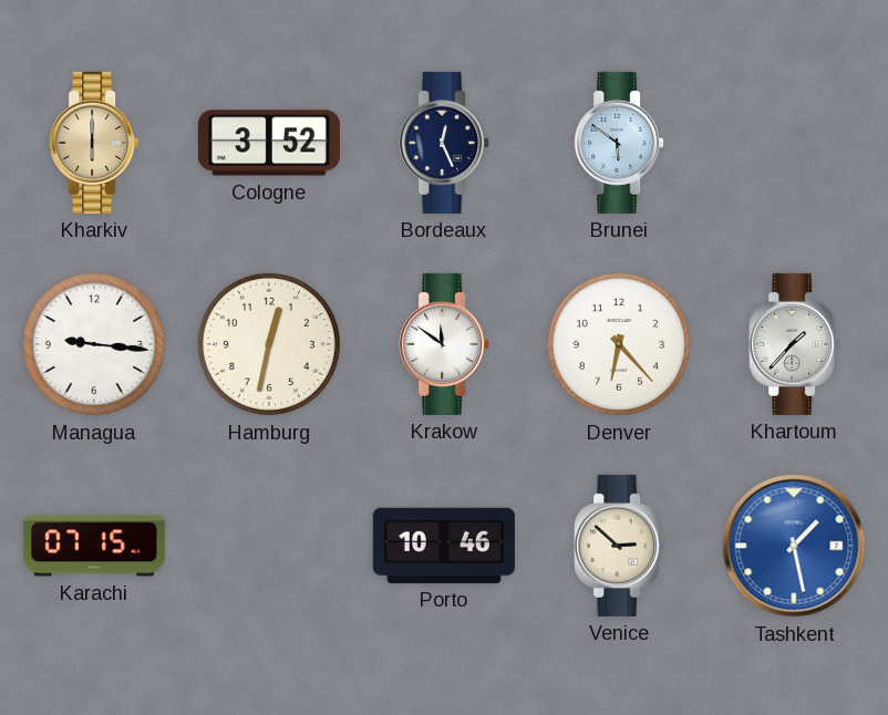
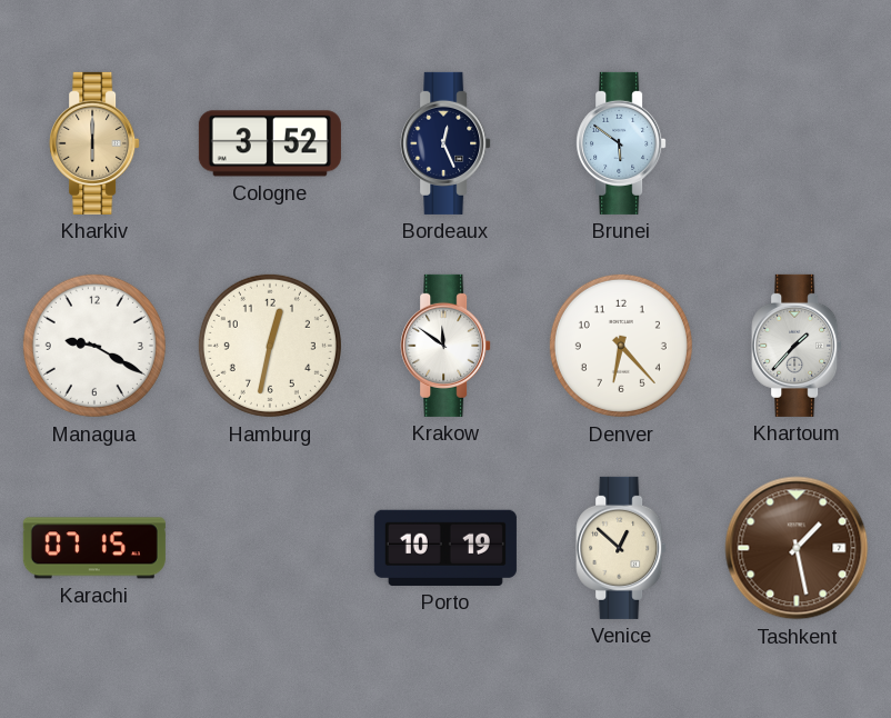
Managua: 9:16 -> 9:20
Porto: 10:46 -> 10:19
Venice: 2:52 -> 12:52
Tashkent dial: blue -> brown
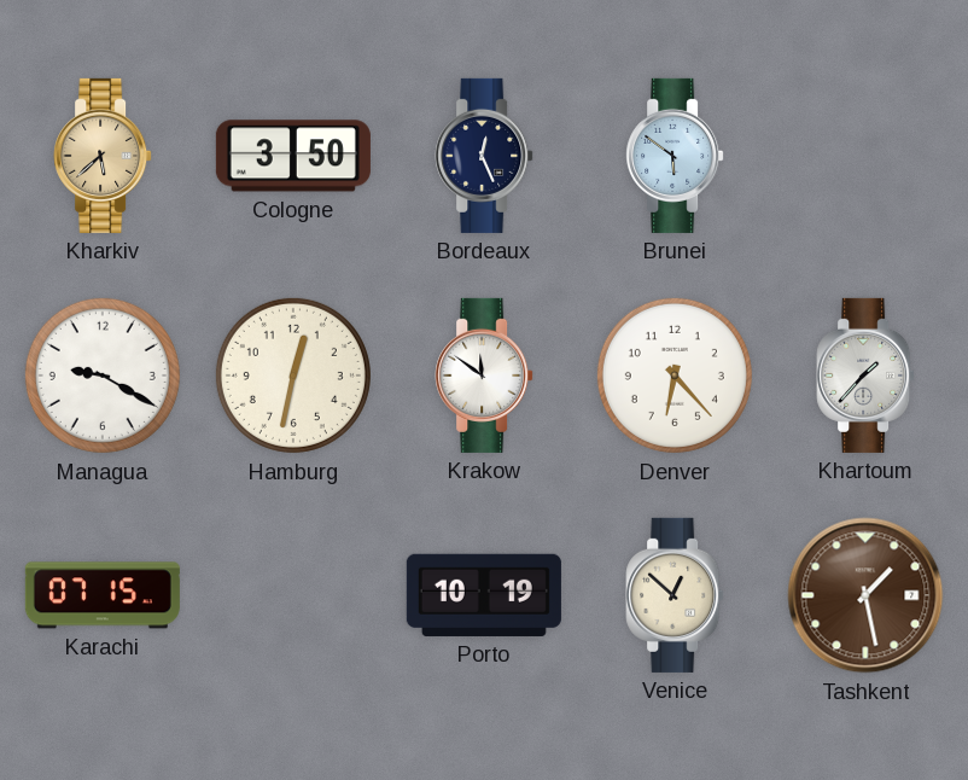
Kharkiv: 6:00 -> 5:38
Cologne: 3:52 -> 3:50
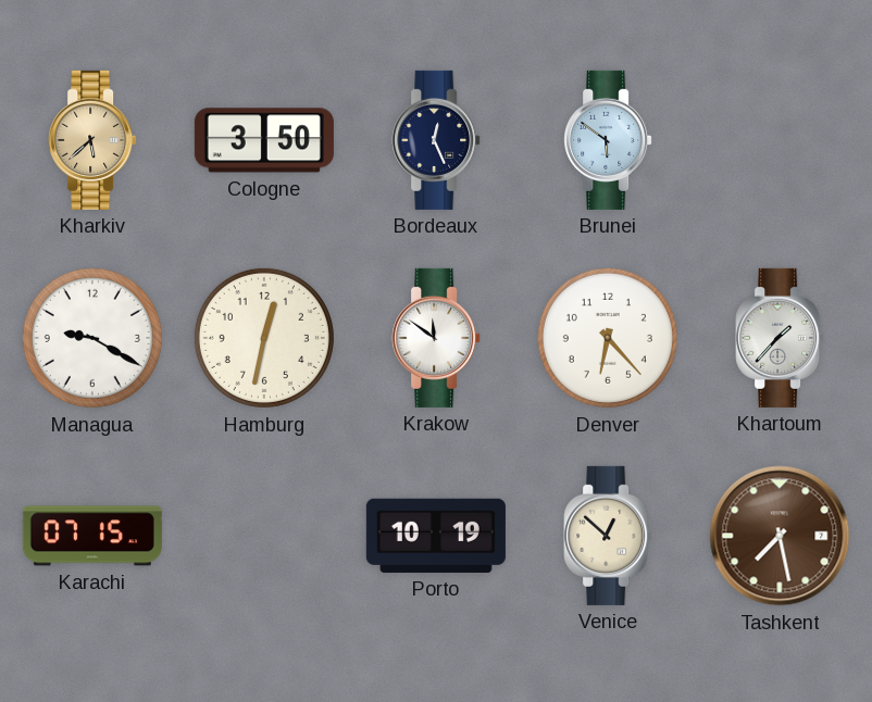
Tashkent: 1:28 -> 7:28
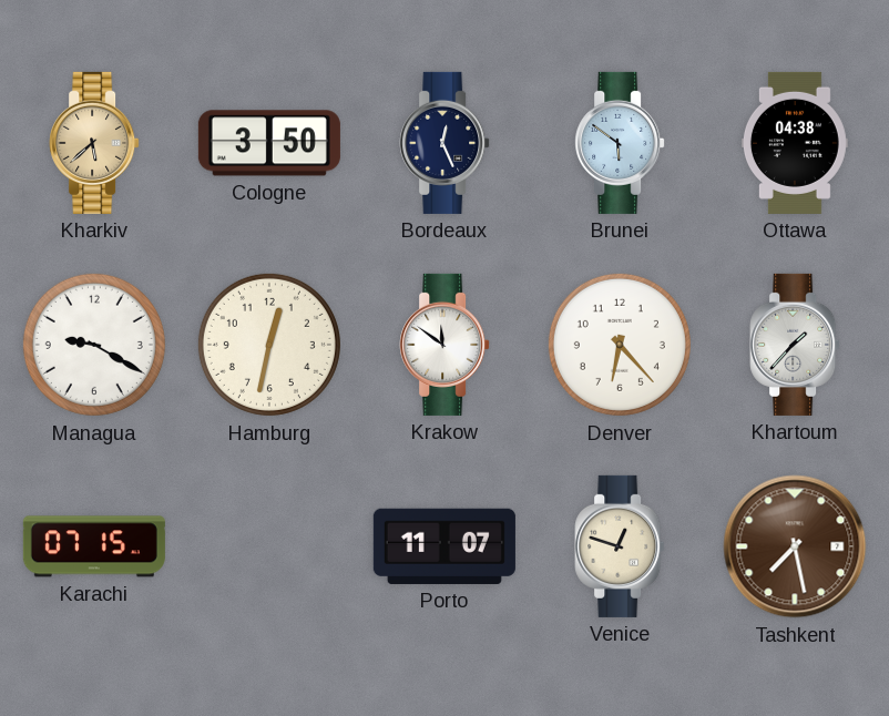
Ottawa: none -> 04:38
Porto: 10:19 -> 11:07
Venice: 12:52 -> 12:48
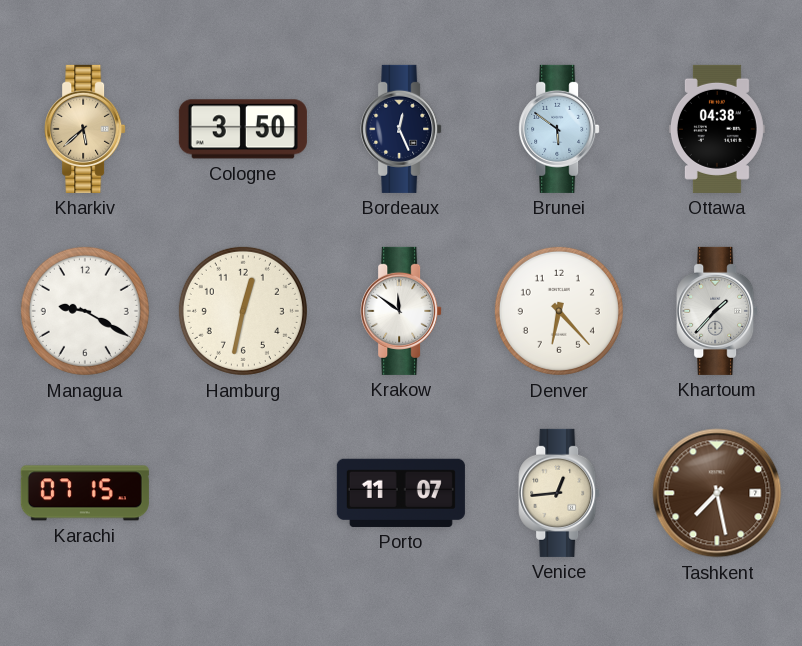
Venice: 12:48 -> 12:44
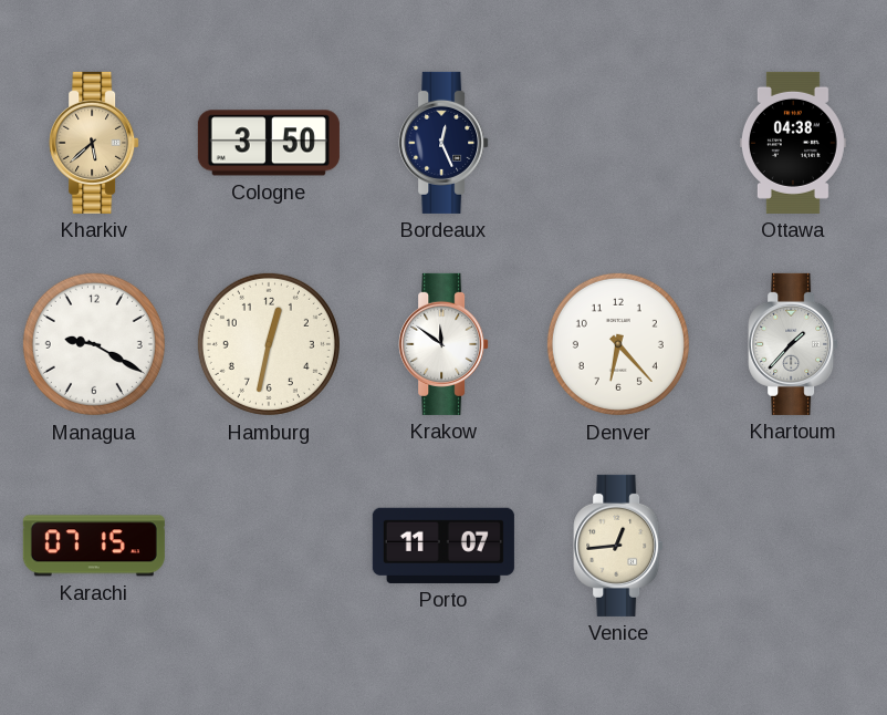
Brunei: 5:51 -> none
Tashkent: 7:28 -> none
